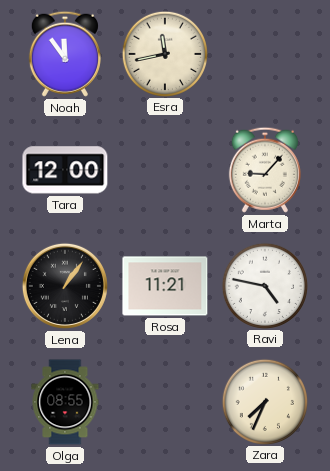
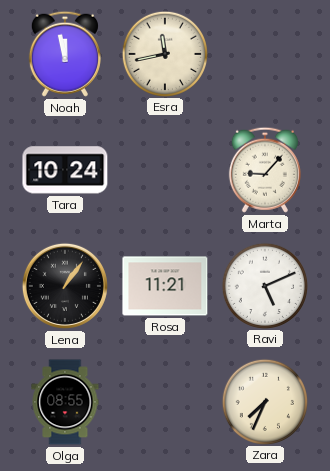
Noah: 11:54 -> 11:58
Tara: 12:00 -> 10:24
Ravi: 4:47 -> 5:11
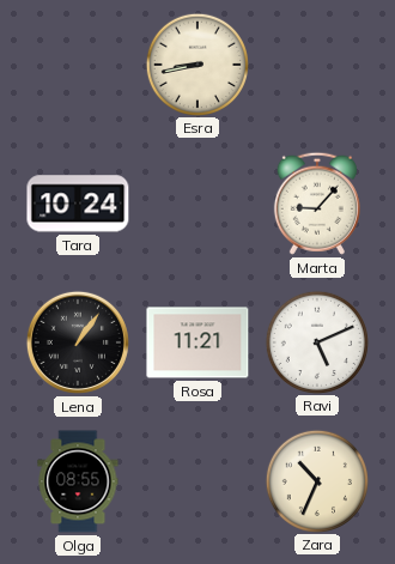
Noah: 11:58 -> none
Esra: 11:43 -> 8:43
Zara: 7:34 -> 10:34
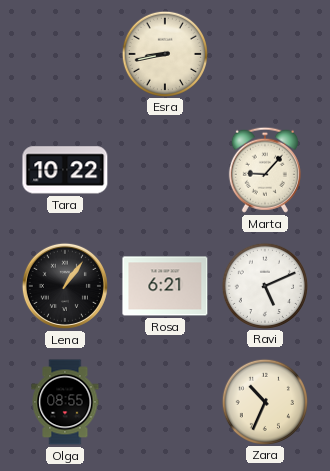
Tara: 10:24 -> 10:22
Rosa: 11:21 -> 6:21
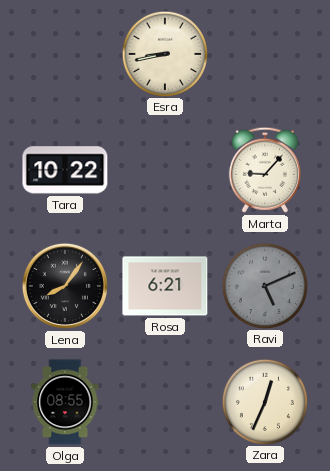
Lena: 1:06 -> 8:06
Ravi dial: white -> grey
Zara: 10:34 -> 12:34
